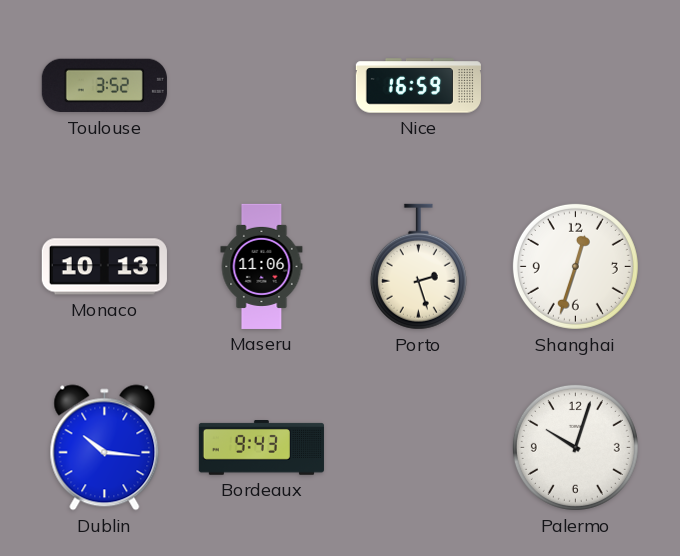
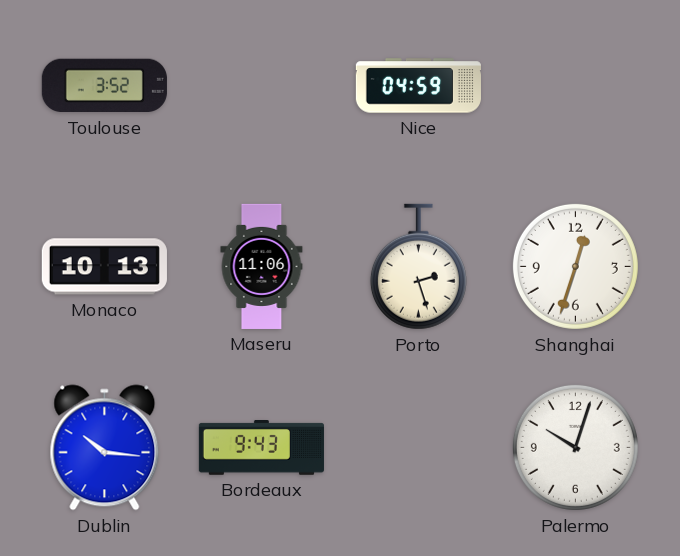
Nice: 16:59 -> 04:59
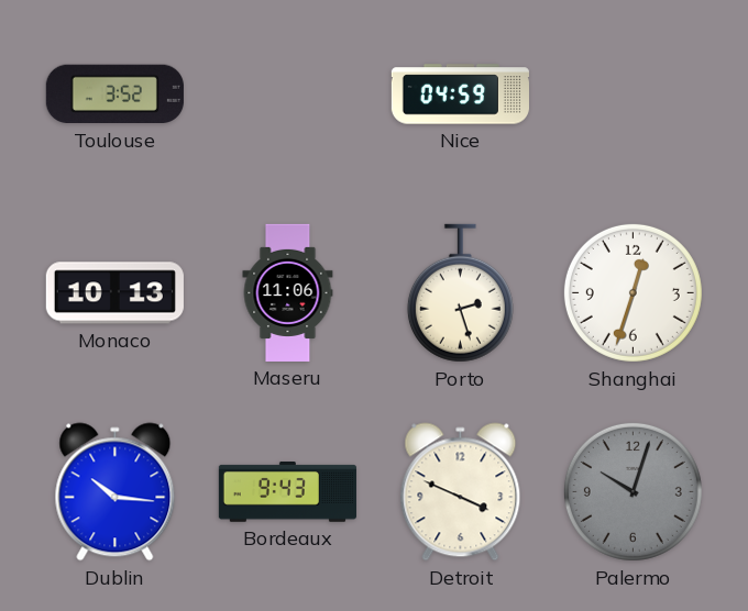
Detroit: none -> 3:49
Palermo dial: white -> grey
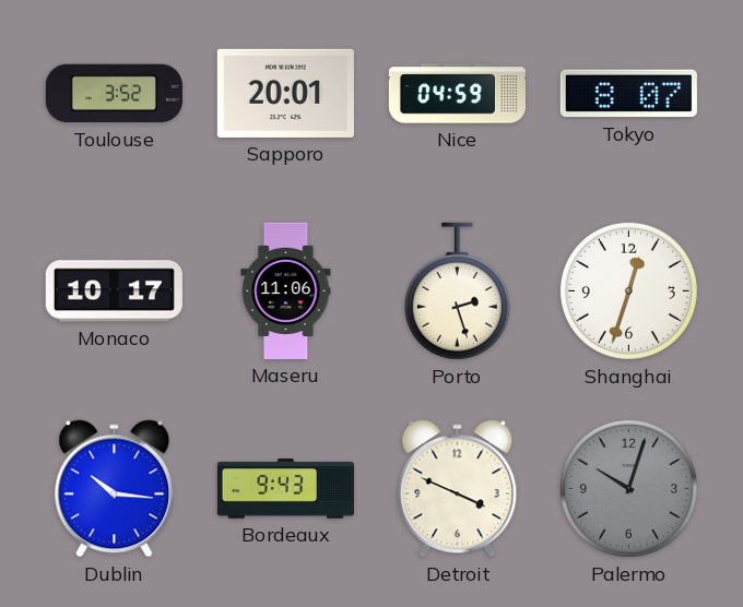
Sapporo: none -> 20:01
Tokyo: none -> 8:07
Monaco: 10:13 -> 10:17
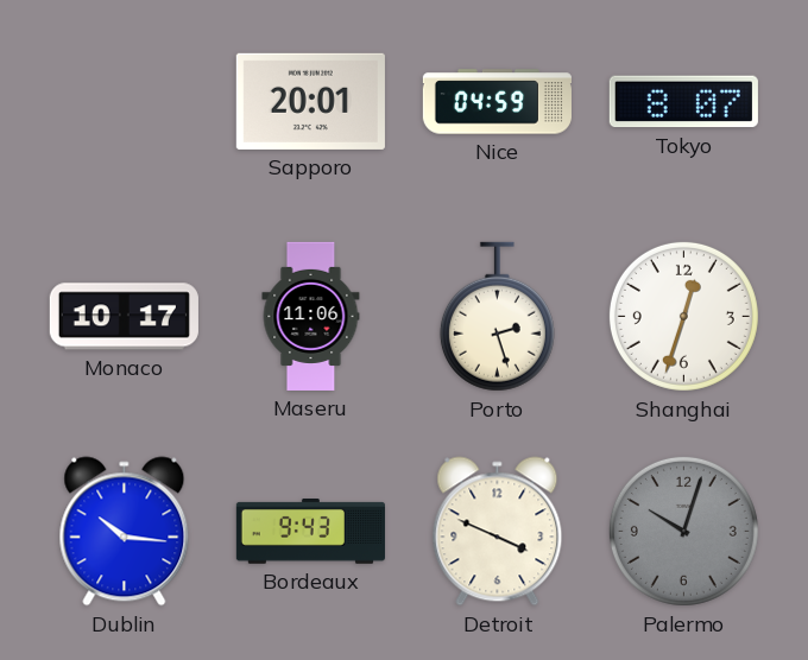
Toulouse: 3:52 -> none
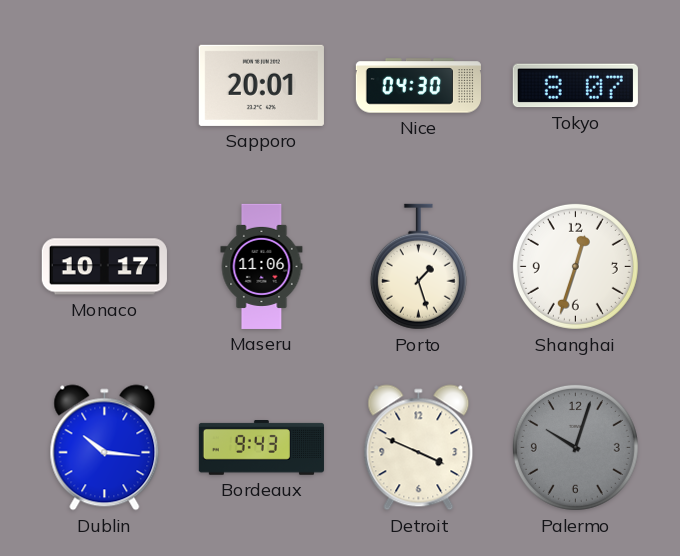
Nice: 04:59 -> 04:30
Porto: 2:27 -> 1:27
